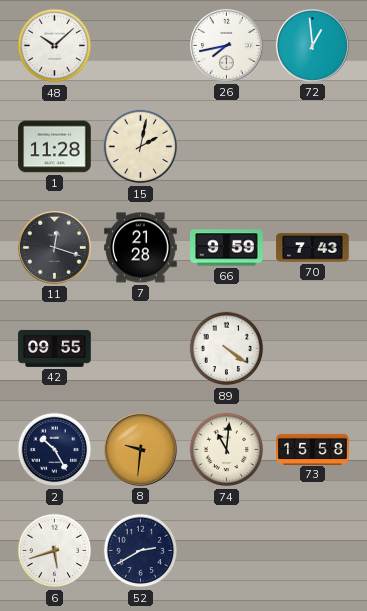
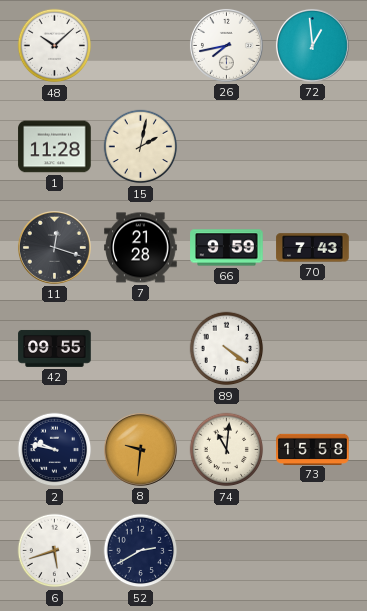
2: 10:25 -> 9:47
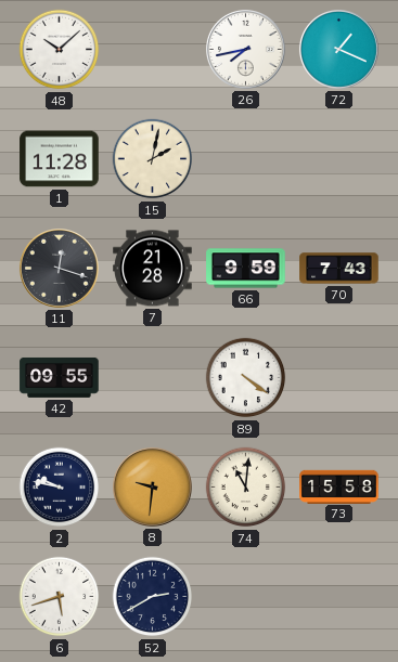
72: 12:59 -> 1:19
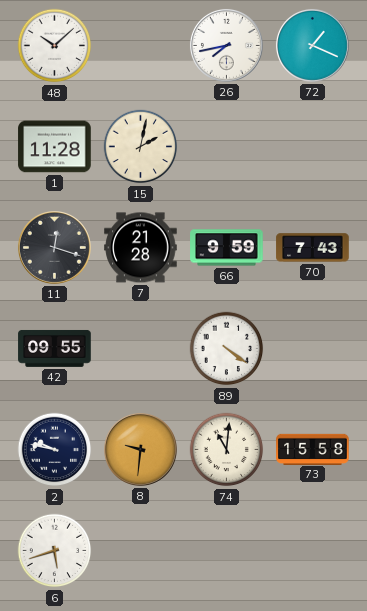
52: 2:40 -> none
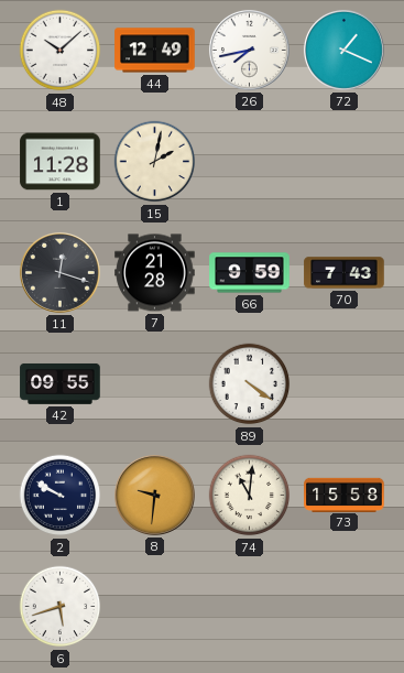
44: none -> 12:49
2: 9:47 -> 9:50
